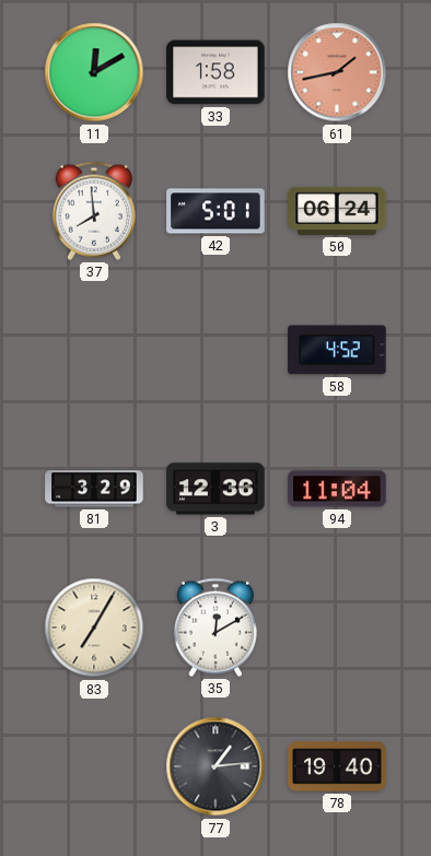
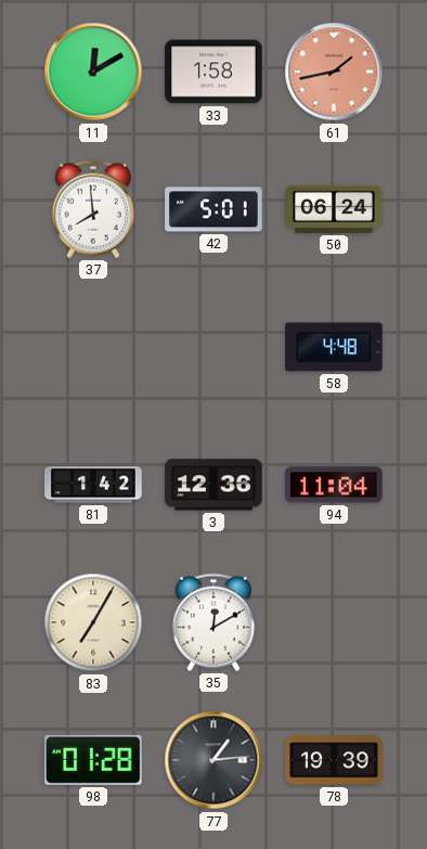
58: 4:52 -> 4:48
81: 3:29 -> 1:42
98: none -> 01:28
78: 19:40 -> 19:39
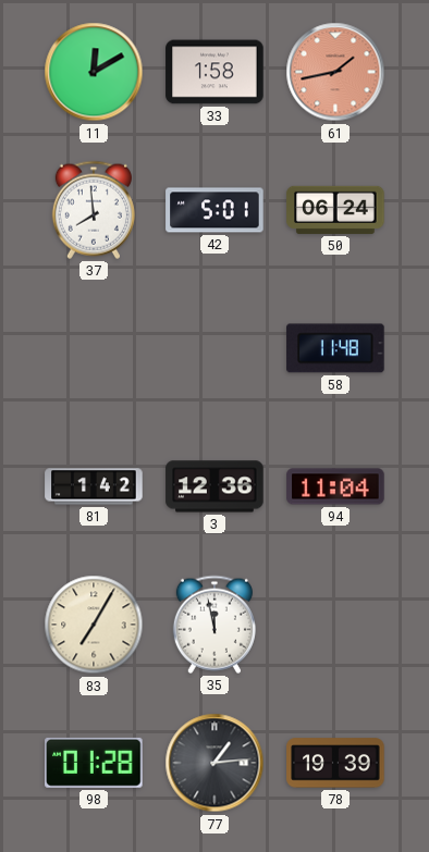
58: 4:48 -> 11:48
35: 12:10 -> 11:58
